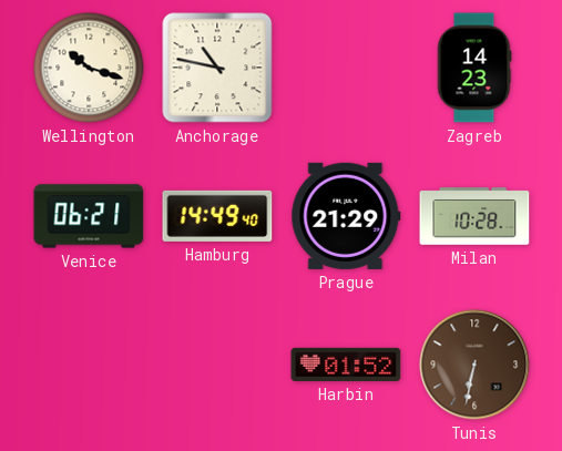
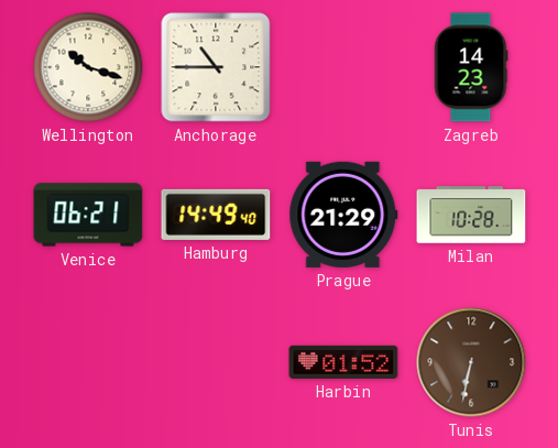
Anchorage: 10:47 -> 10:45
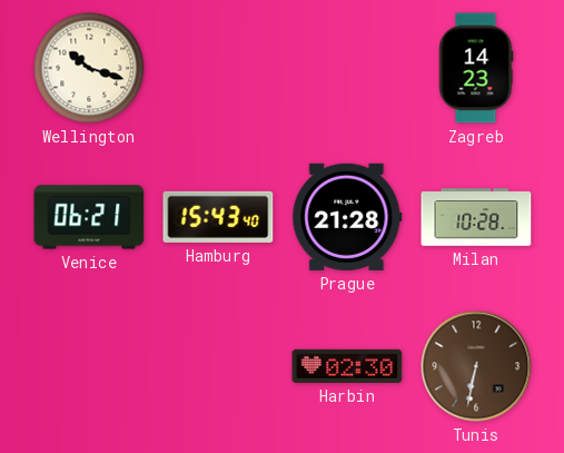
Anchorage: 10:45 -> none
Hamburg: 14:49 -> 15:43
Prague: 21:29 -> 21:28
Harbin: 01:52 -> 02:30
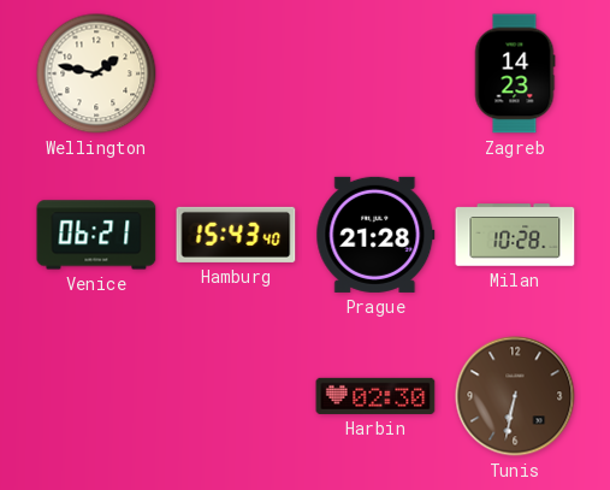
Wellington: 10:18 -> 1:47
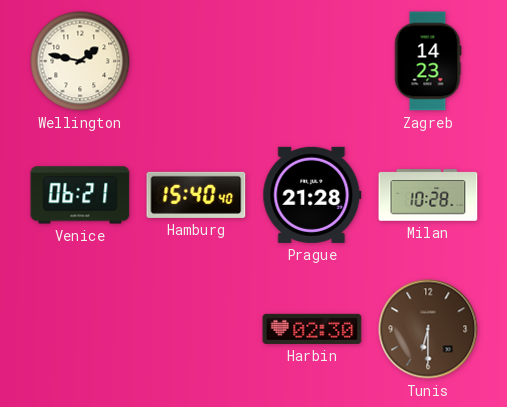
Hamburg: 15:43 -> 15:40
Tunis: 6:32 -> 6:30
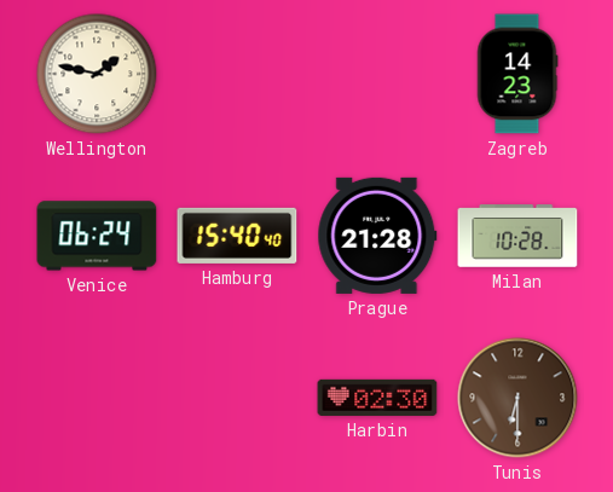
Venice: 06:21 -> 06:24
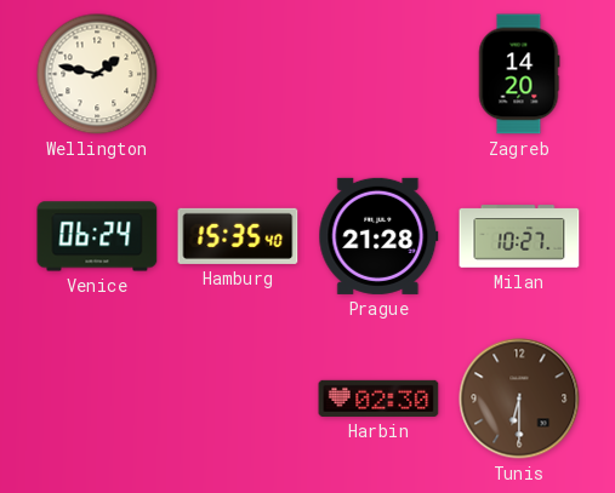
Zagreb: 14:23 -> 14:20
Hamburg: 15:40 -> 15:35
Milan: 10:28 -> 10:27
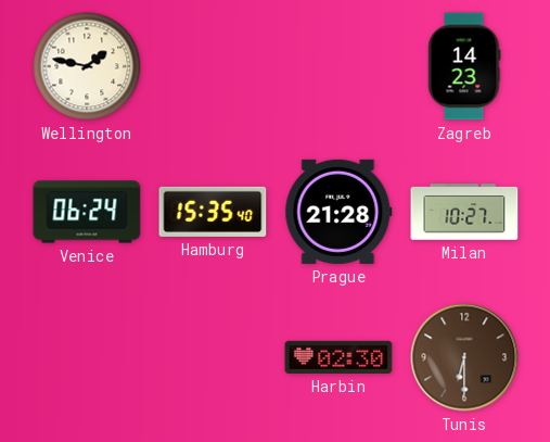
Zagreb: 14:20 -> 14:23
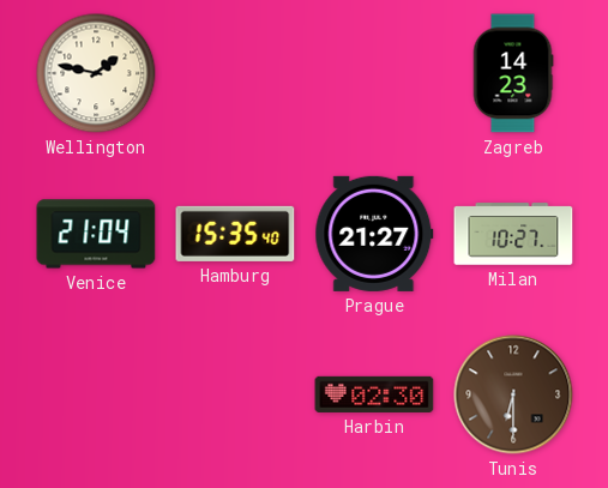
Venice: 06:24 -> 21:04
Prague: 21:28 -> 21:27
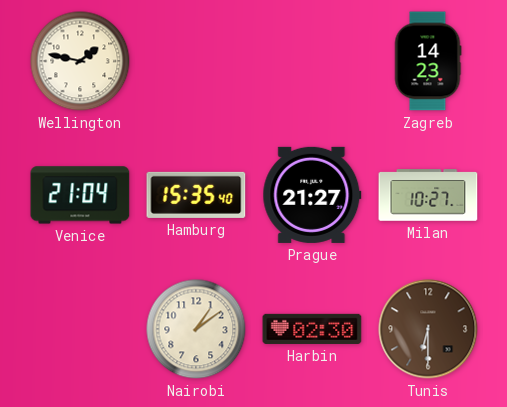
Nairobi: none -> 1:09
